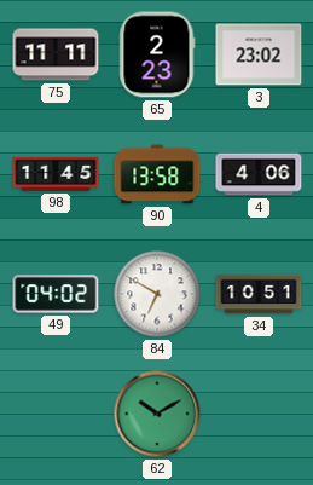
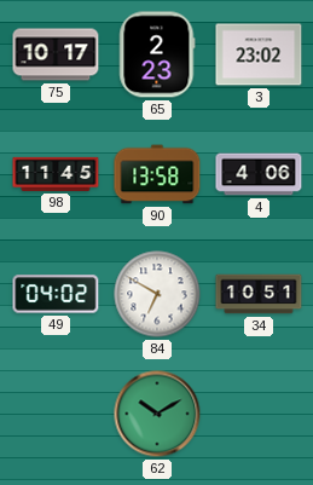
75: 11:11 -> 10:17
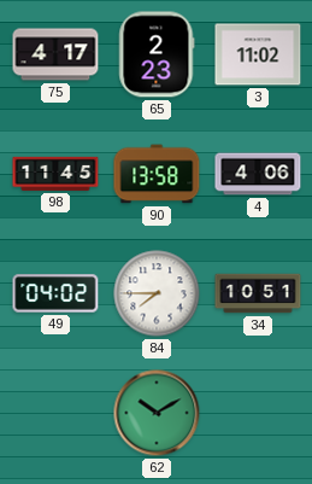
75: 10:17 -> 4:17
3: 23:02 -> 11:02
84: 6:50 -> 7:45
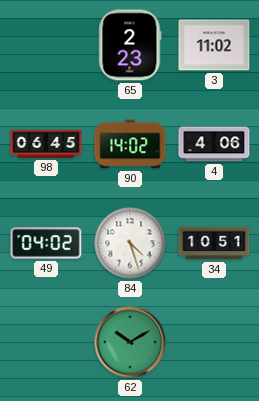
75: 4:17 -> none
98: 11:45 -> 06:45
90: 13:58 -> 14:02
84: 7:45 -> 4:27
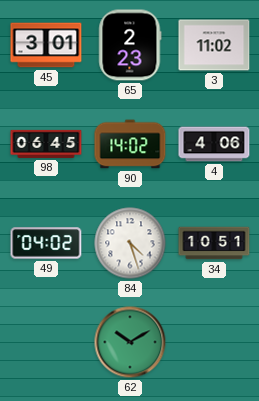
45: none -> 3:01
